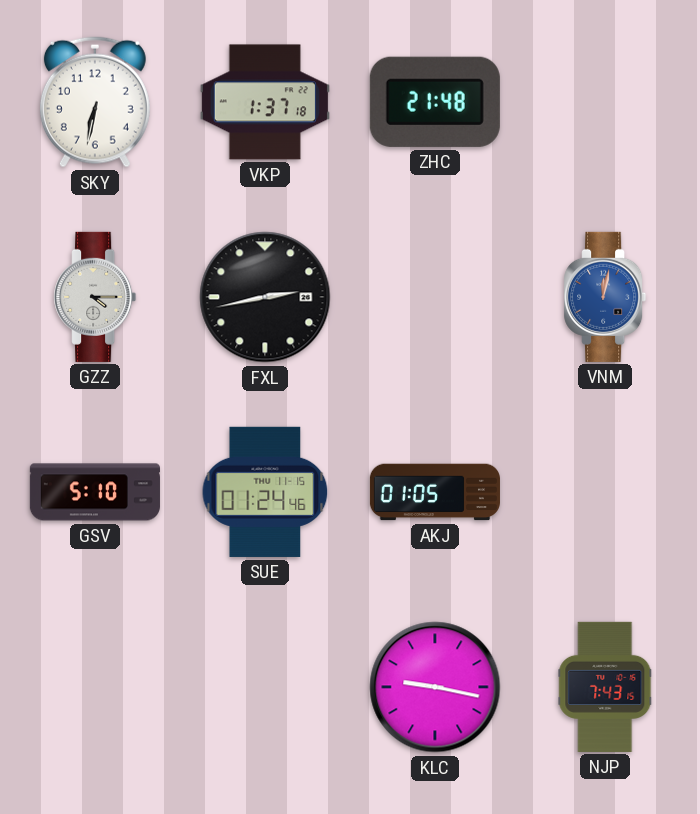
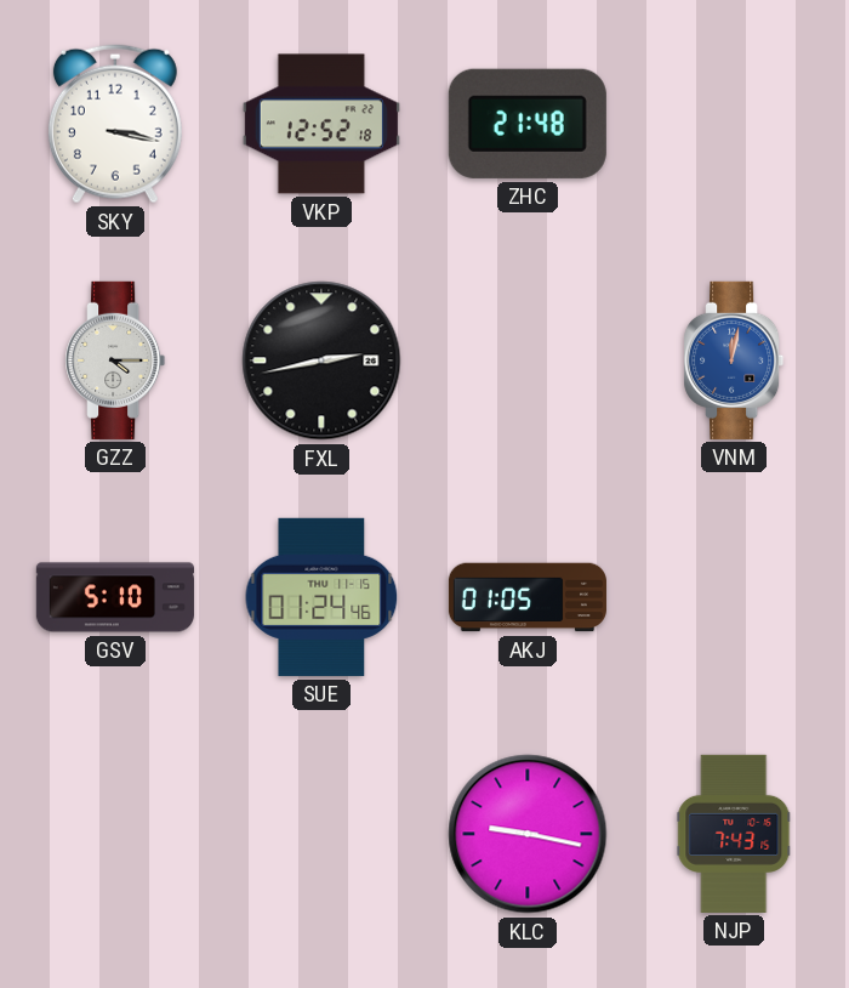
SKY: 6:32 -> 3:17
VKP: 1:37 -> 12:52
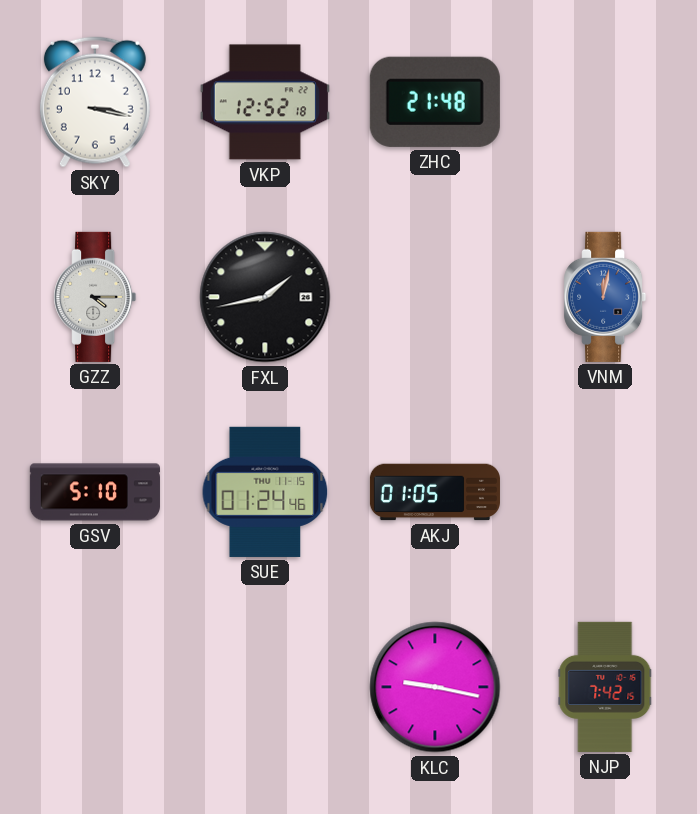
FXL: 2:43 -> 1:43
NJP: 7:43 -> 7:42
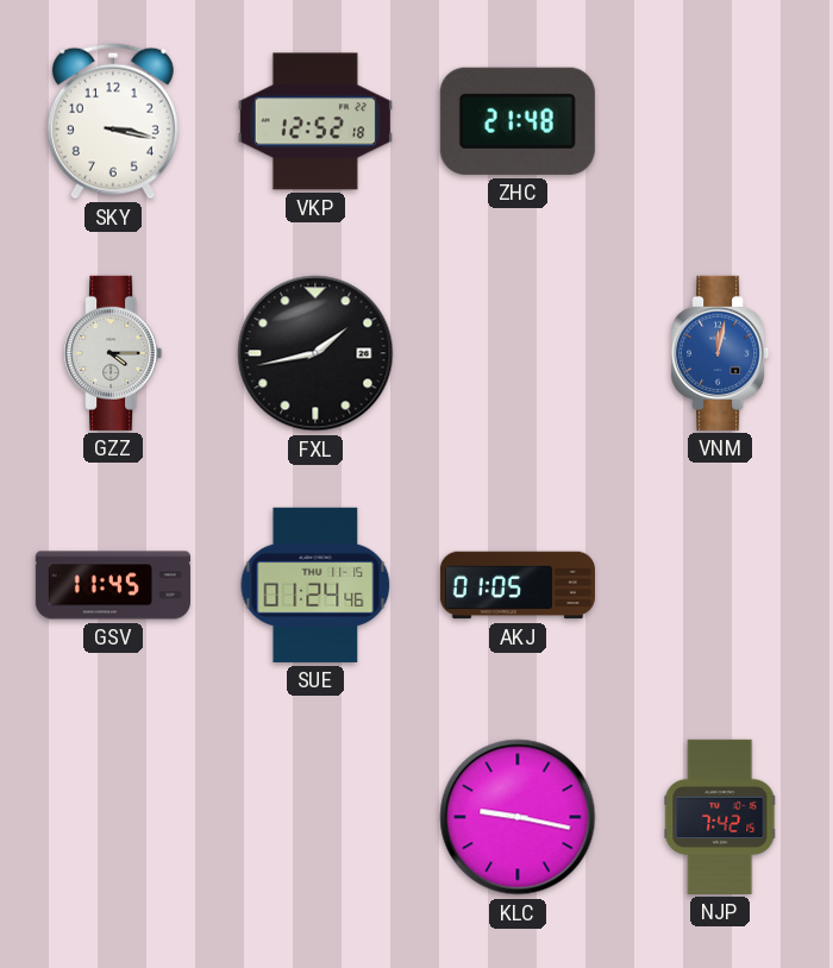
GSV: 5:10 -> 11:45
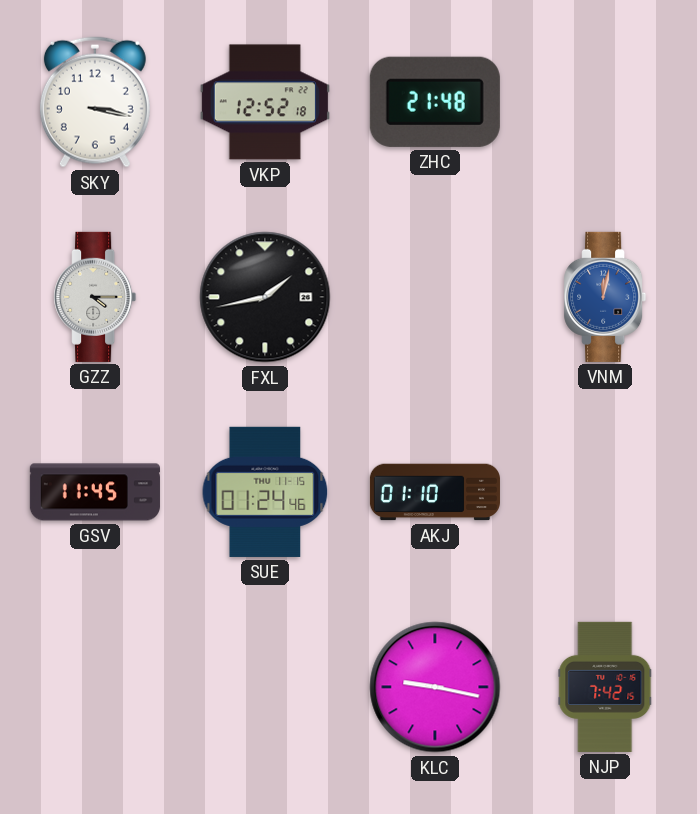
AKJ: 01:05 -> 01:10
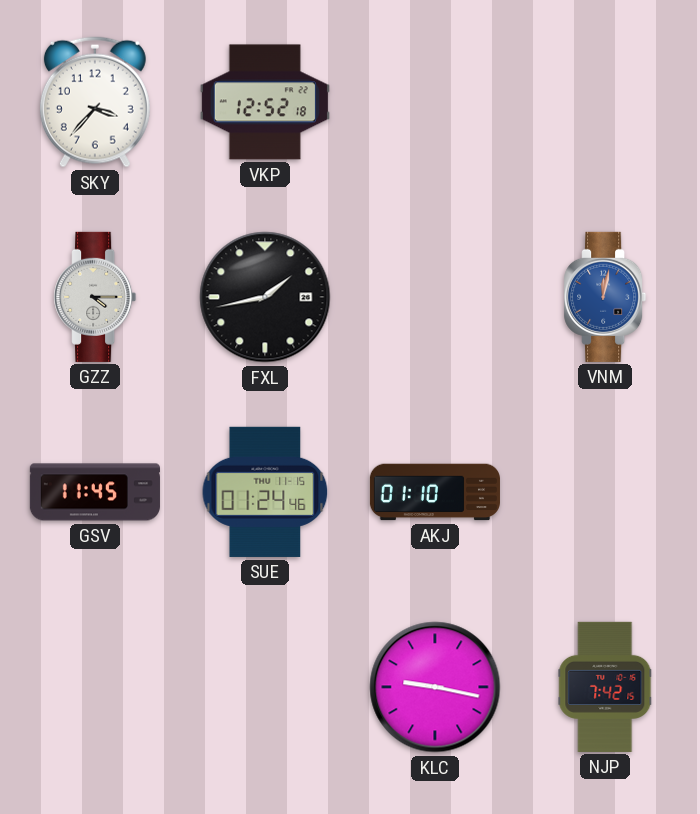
SKY: 3:17 -> 3:37
ZHC: 21:48 -> none
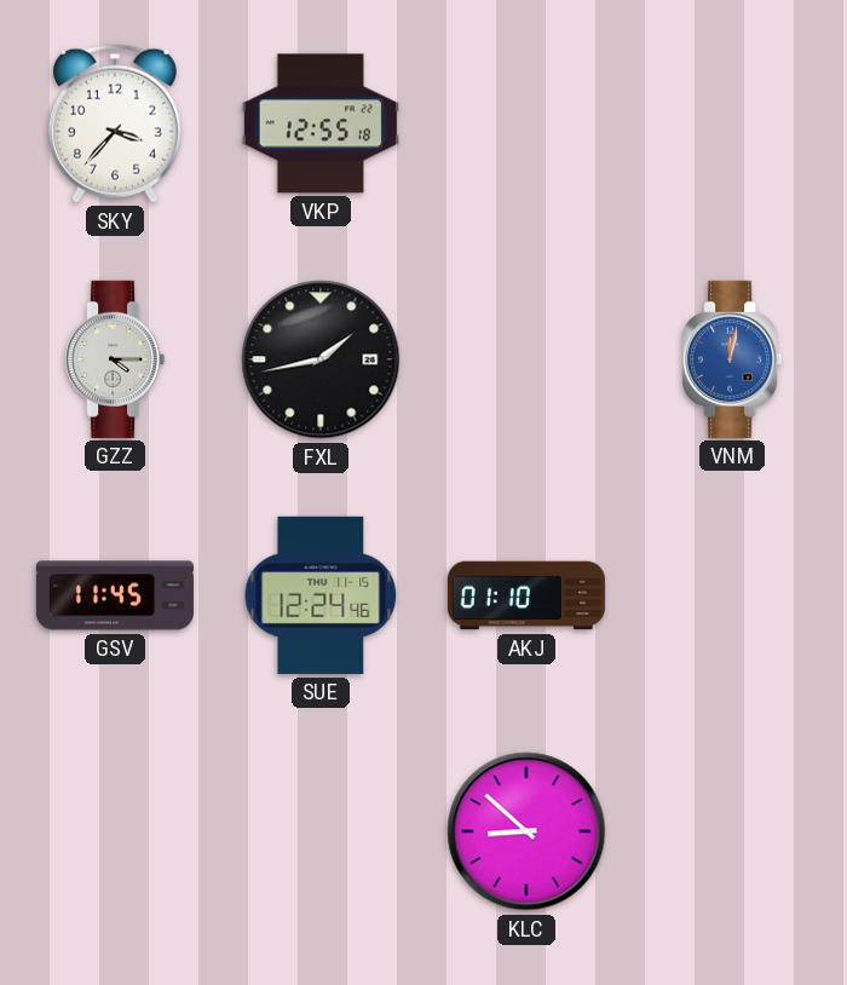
VKP: 12:52 -> 12:55
SUE: 01:24 -> 12:24
KLC: 9:17 -> 8:52
NJP: 7:42 -> none
